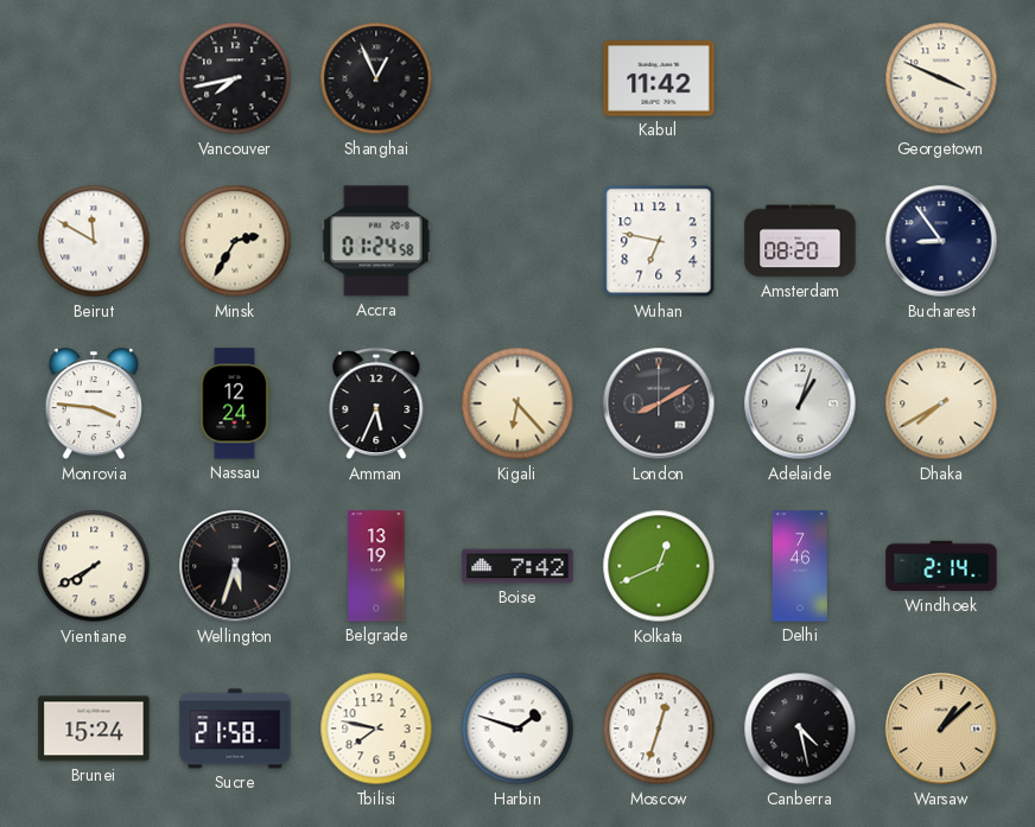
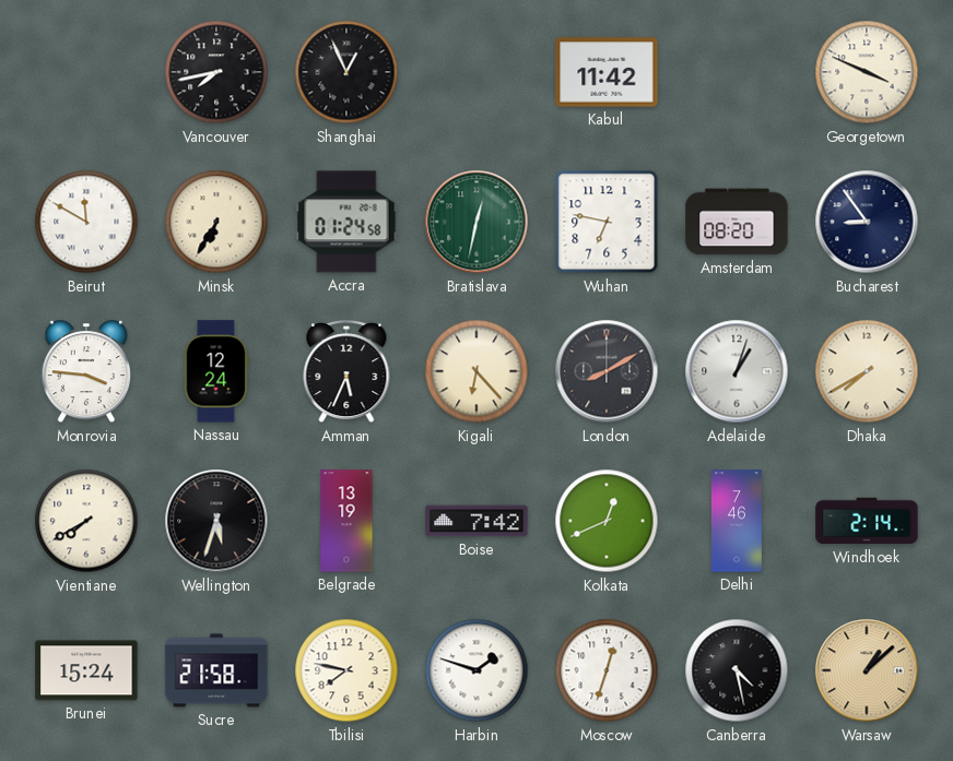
Minsk: 2:35 -> 6:35
Bratislava: none -> 12:32
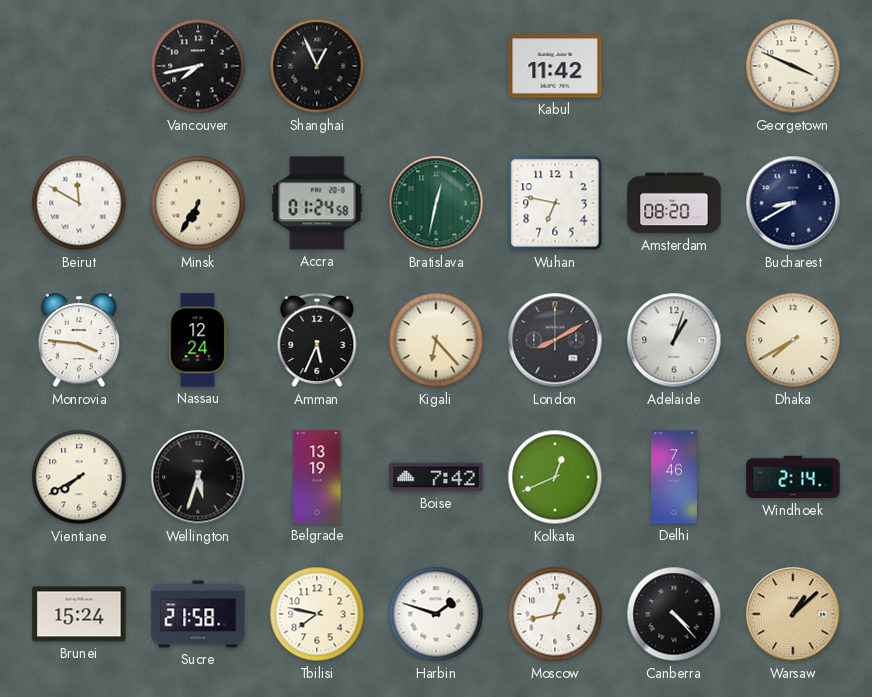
Bucharest: 8:54 -> 8:40
Moscow: 12:33 -> 12:43
Canberra: 4:28 -> 4:23
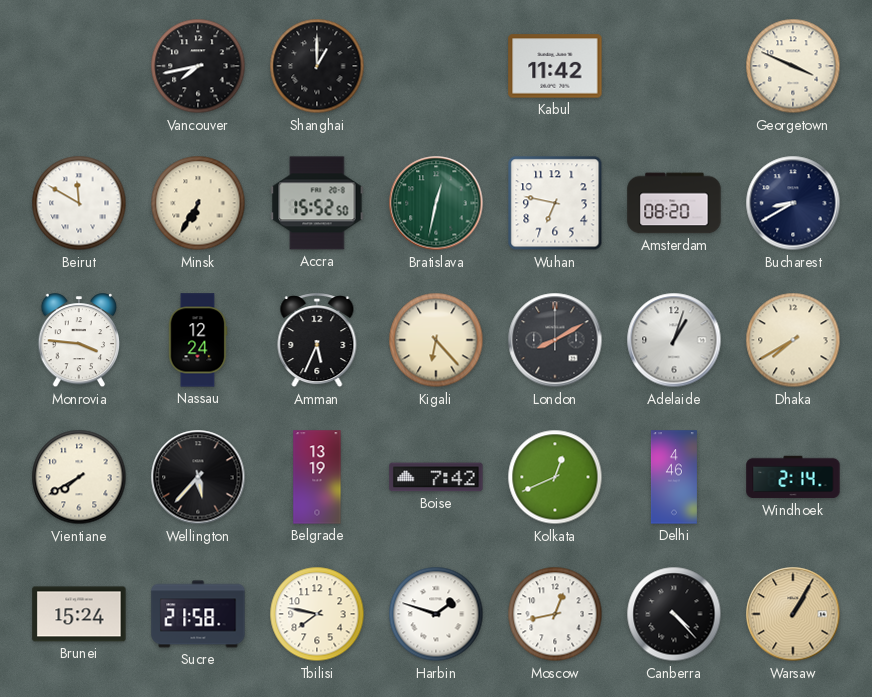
Shanghai: 12:56 -> 1:00
Accra: 01:24 -> 15:52
Wellington: 5:33 -> 5:37
Delhi: 7:46 -> 4:46
Warsaw: 1:08 -> 1:05
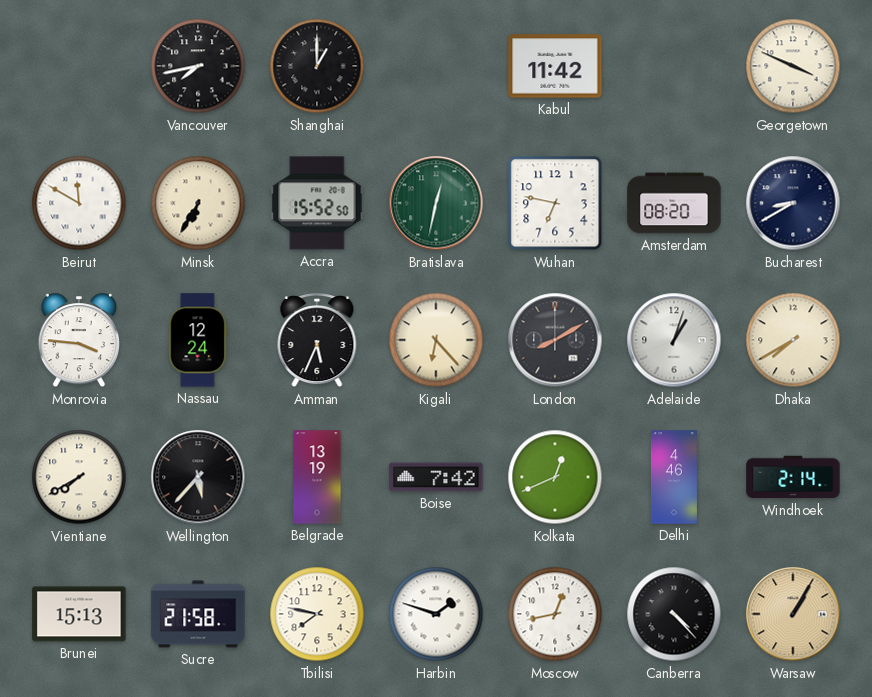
Brunei: 15:24 -> 15:13
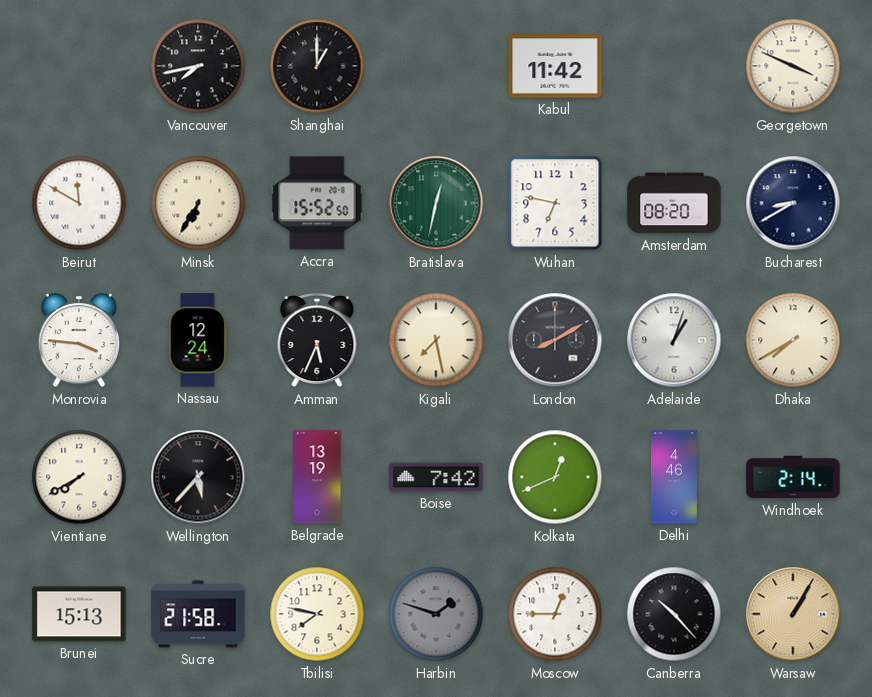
Kigali: 6:23 -> 7:28
Harbin dial: white -> grey
Moscow: 12:43 -> 12:45
Canberra: 4:23 -> 10:23
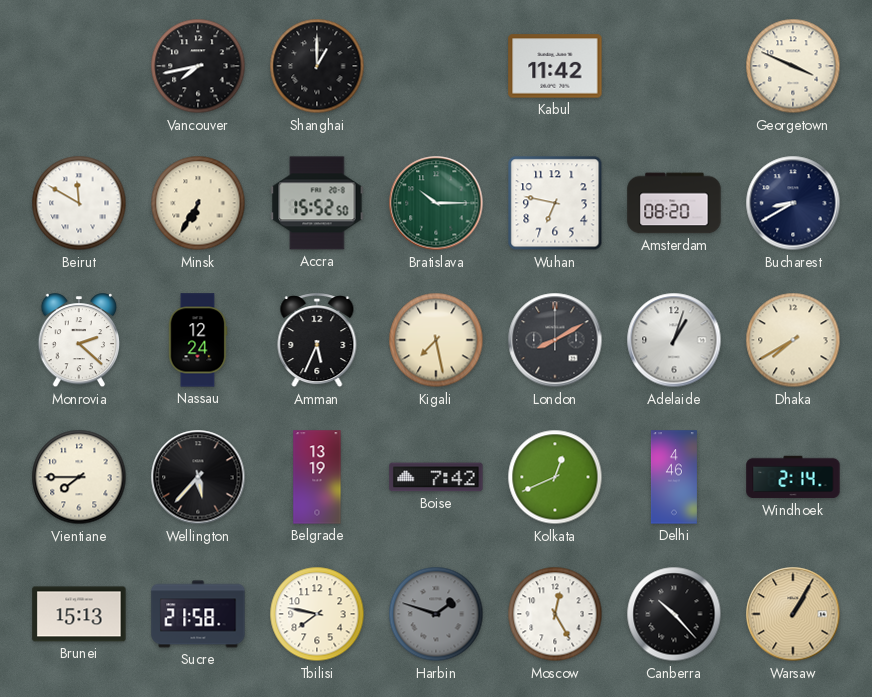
Bratislava: 12:32 -> 10:15
Monrovia: 3:46 -> 2:22
Vientiane: 7:40 -> 7:45
Moscow: 12:45 -> 12:25
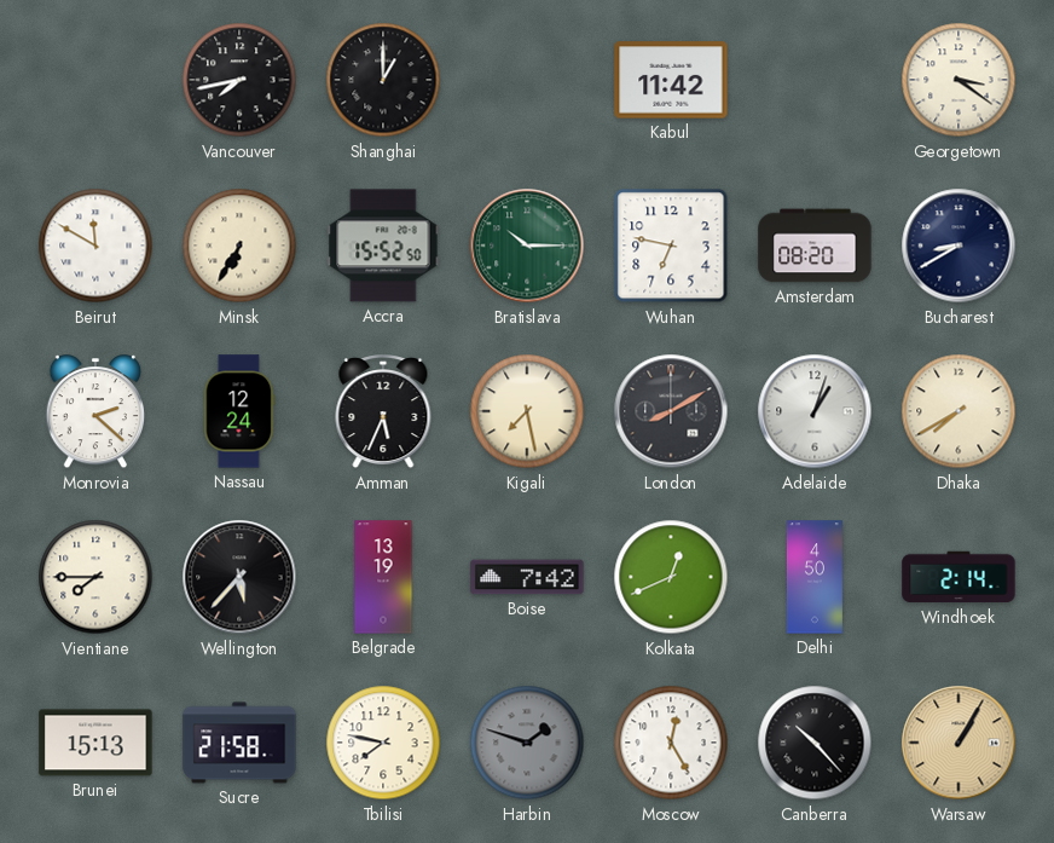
Georgetown: 3:49 -> 3:21
Delhi: 4:46 -> 4:50
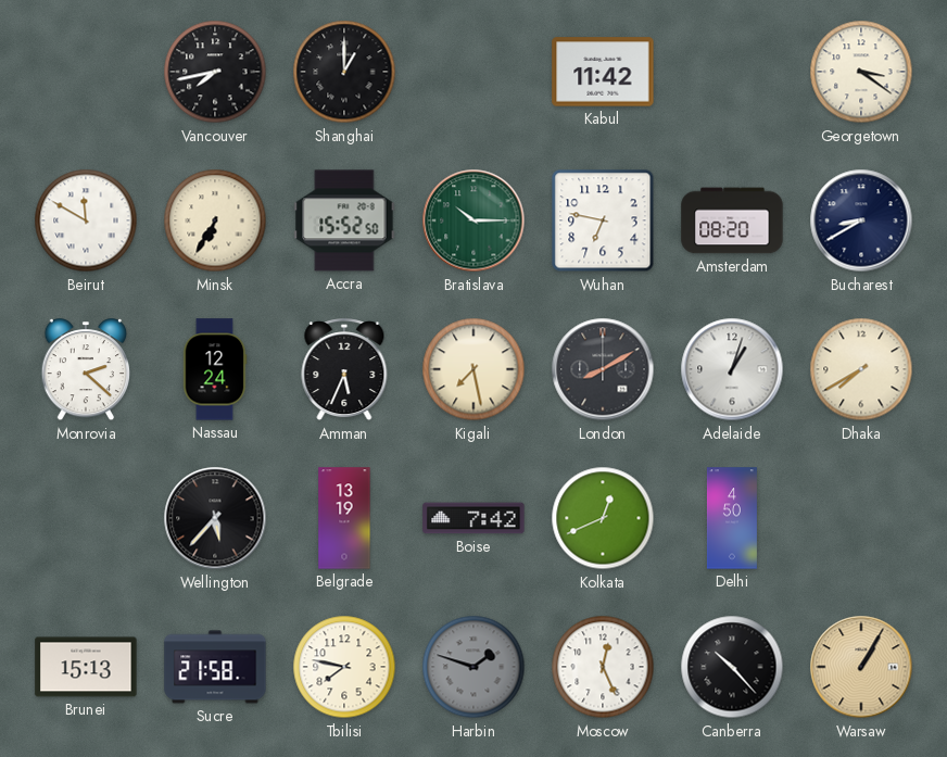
Vientiane: 7:45 -> none
Windhoek: 2:14 -> none
Moscow: 12:25 -> 12:26
